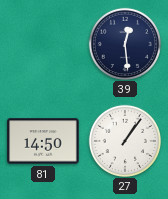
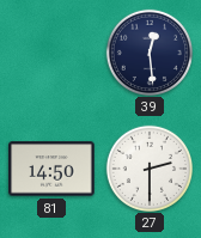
27: 1:06 -> 2:30
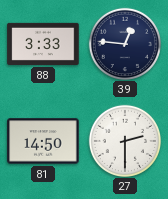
88: none -> 3:33
39: 12:29 -> 12:46
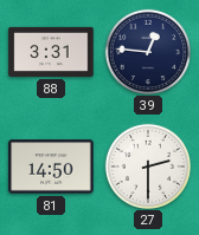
88: 3:33 -> 3:31
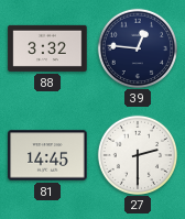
88: 3:31 -> 3:32
81: 14:50 -> 14:45
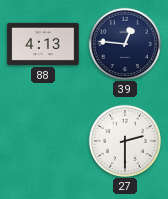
88: 3:32 -> 4:13
81: 14:45 -> none
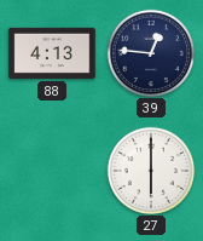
27: 2:30 -> 6:00
